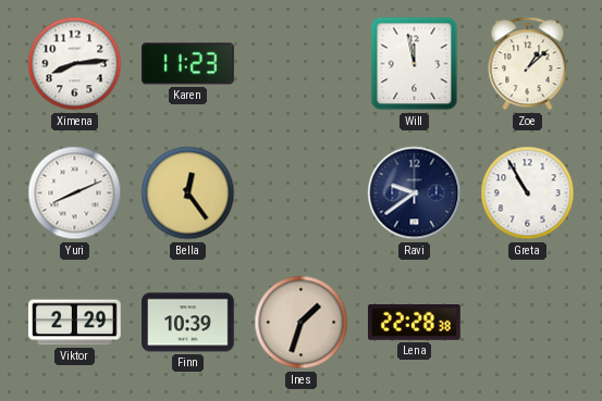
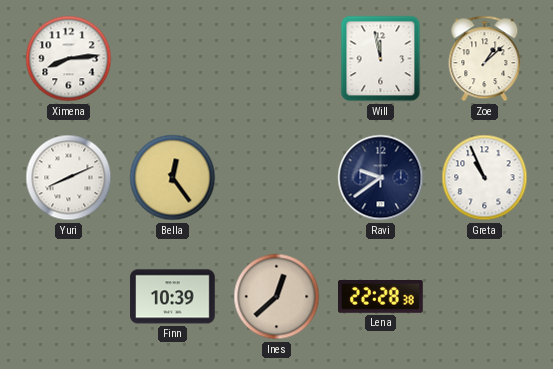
Karen: 11:23 -> none
Greta: 10:55 -> 10:56
Viktor: 2:29 -> none
Ines: 1:33 -> 12:38
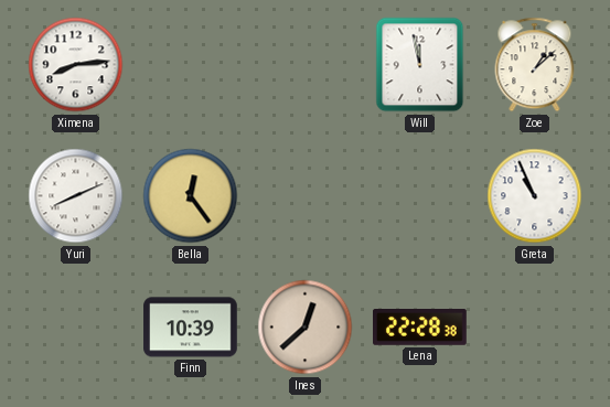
Ravi: 9:39 -> none
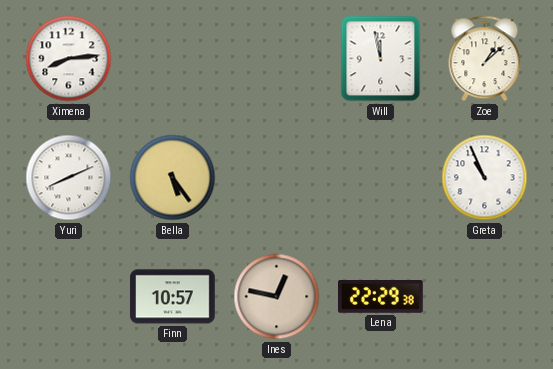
Bella: 12:24 -> 5:24
Finn: 10:39 -> 10:57
Ines: 12:38 -> 12:47
Lena: 22:28 -> 22:29
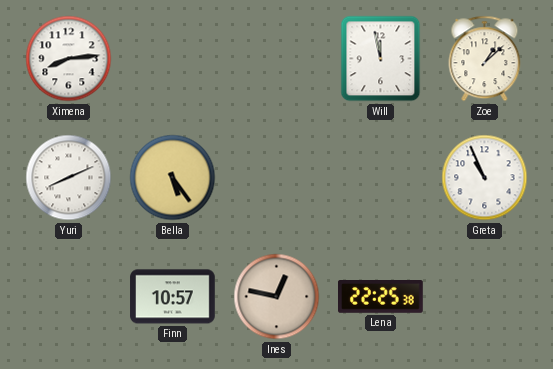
Lena: 22:29 -> 22:25
